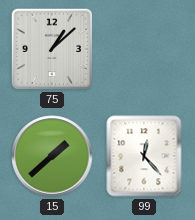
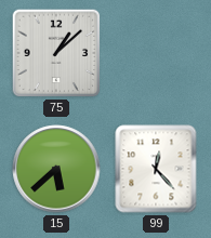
15: 1:38 -> 5:38
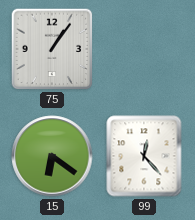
75: 1:08 -> 1:06
15: 5:38 -> 6:21
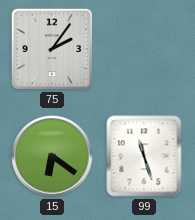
75: 1:06 -> 2:06
99: 12:23 -> 11:27
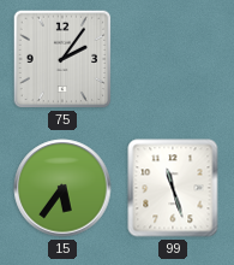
15: 6:21 -> 5:36
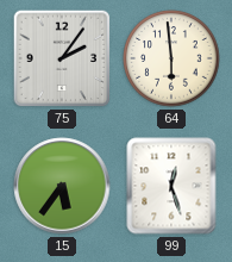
64: none -> 5:59
99: 11:27 -> 12:27
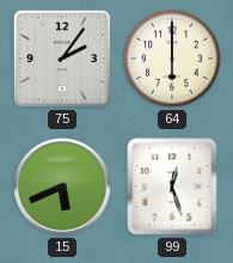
64: 5:59 -> 6:00
15: 5:36 -> 5:41
